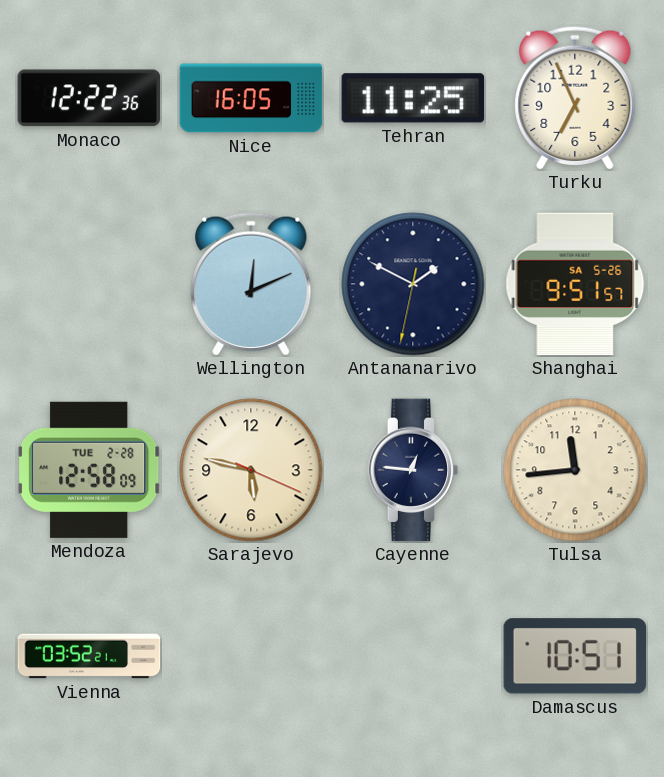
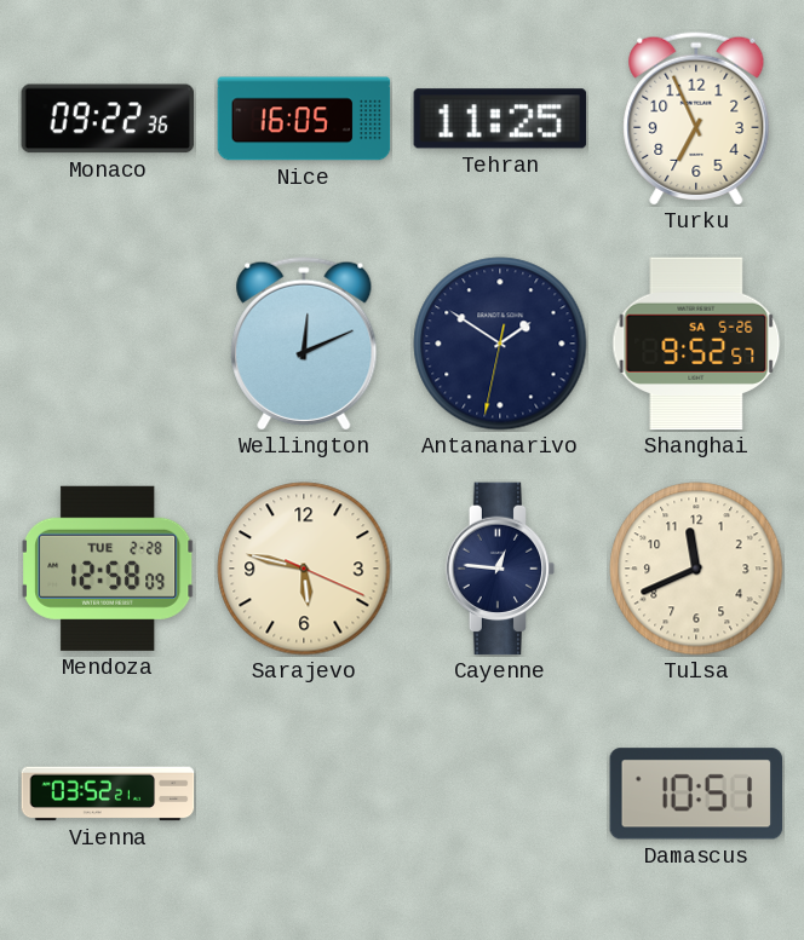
Monaco: 12:22 -> 09:22
Antananarivo: 1:49 -> 1:50
Shanghai: 9:51 -> 9:52
Tulsa: 11:44 -> 11:41
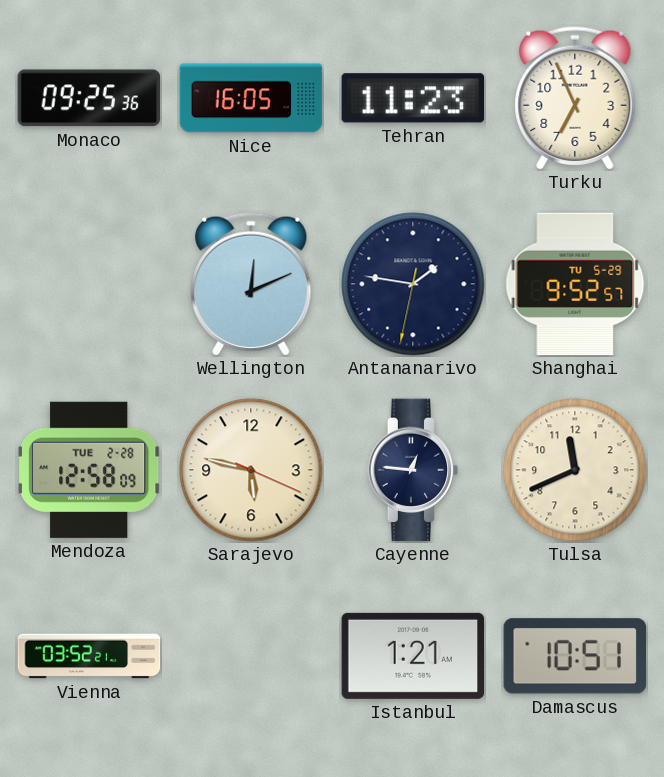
Monaco: 09:22 -> 09:25
Tehran: 11:25 -> 11:23
Antananarivo: 1:50 -> 1:46
Shanghai date: SA 5-26 -> TU 5-29
Istanbul: none -> 1:21
